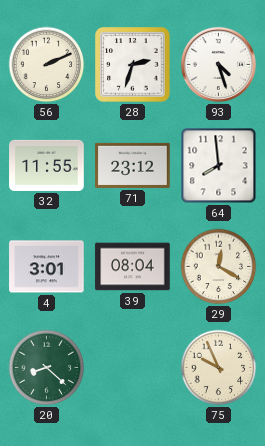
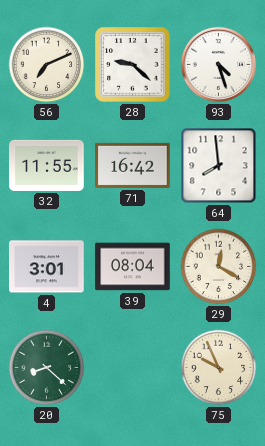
56: 2:11 -> 7:11
28: 2:33 -> 9:22
71: 23:12 -> 16:42
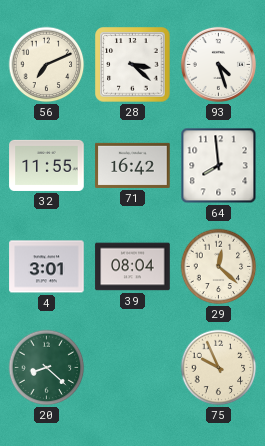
28: 9:22 -> 3:22
29: 12:20 -> 12:22
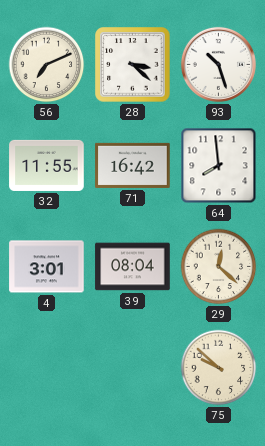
93: 4:27 -> 10:27
20: 8:22 -> none
75: 9:56 -> 9:52
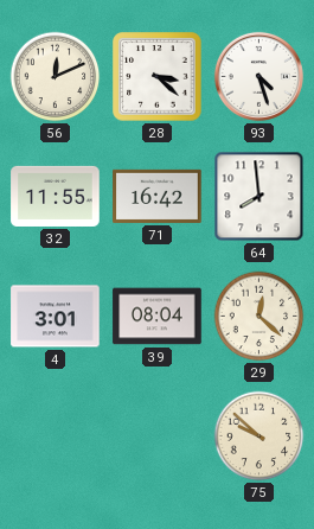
56: 7:11 -> 12:11
93: 10:27 -> 4:27
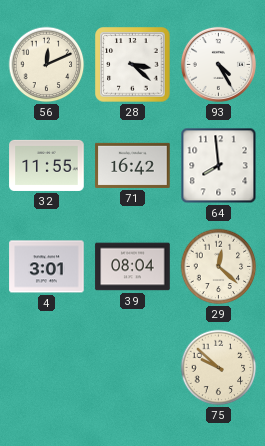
93: 4:27 -> 4:25
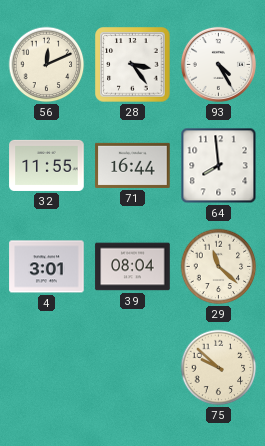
28: 3:22 -> 3:24
71: 16:42 -> 16:44
29: 12:22 -> 11:22
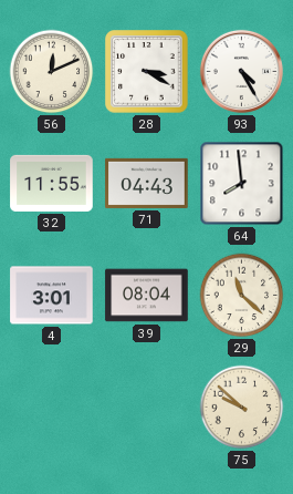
28: 3:24 -> 3:20
71: 16:44 -> 04:43
